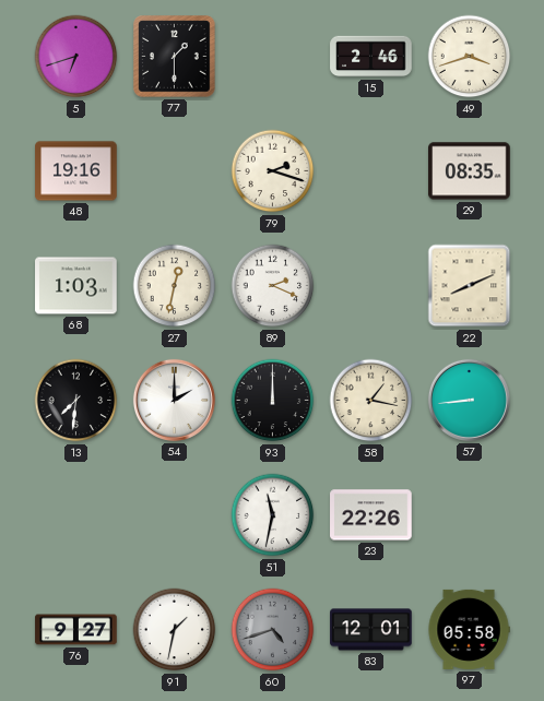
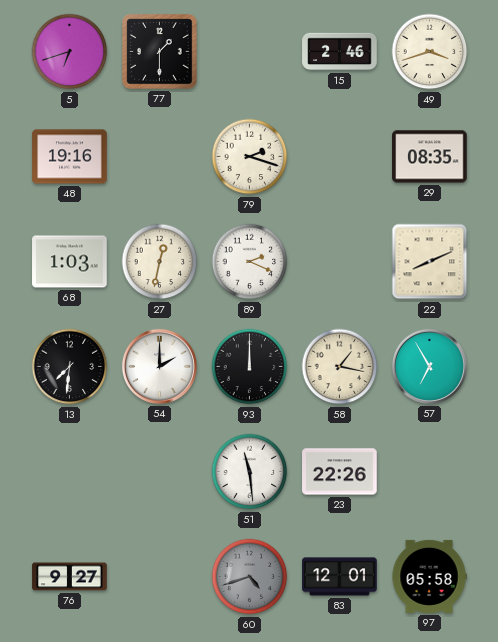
57: 8:44 -> 6:55
51: 11:32 -> 11:29
91: 1:32 -> none
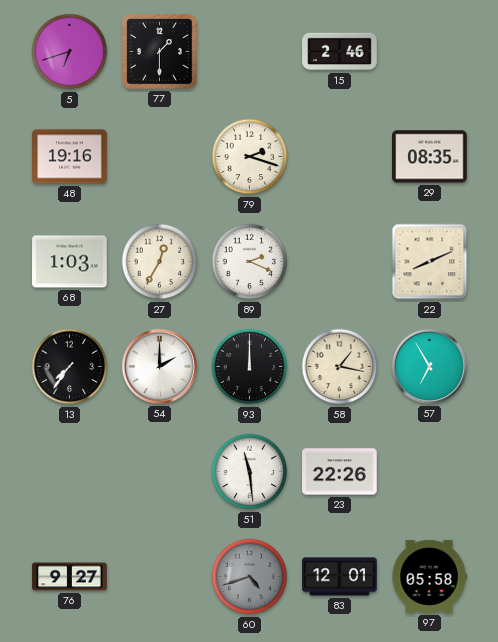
49: 3:42 -> none
27: 12:32 -> 12:35
13: 7:31 -> 7:36
